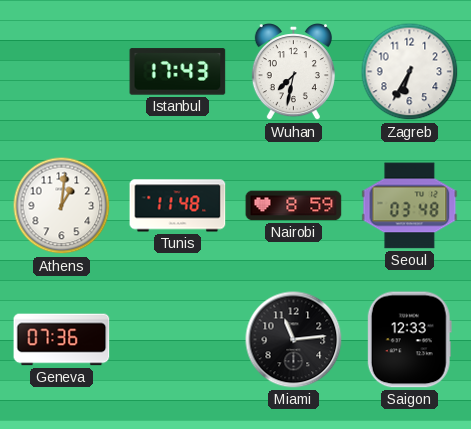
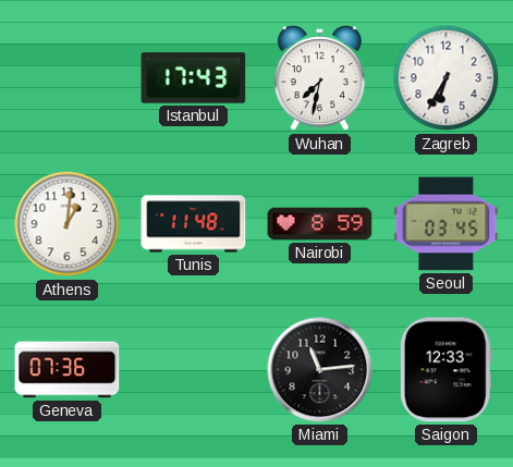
Seoul: 03:48 -> 03:45
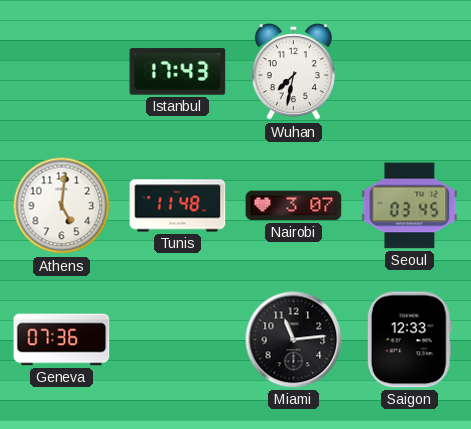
Zagreb: 6:35 -> none
Athens: 1:01 -> 5:01
Nairobi: 8:59 -> 3:07
